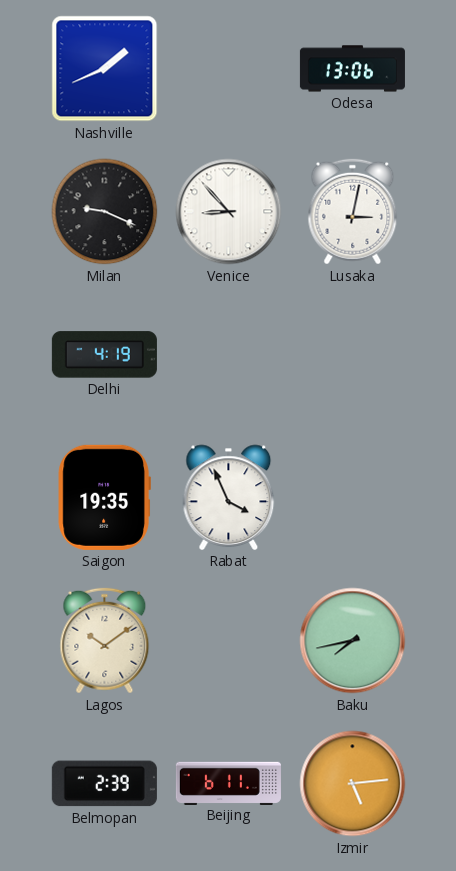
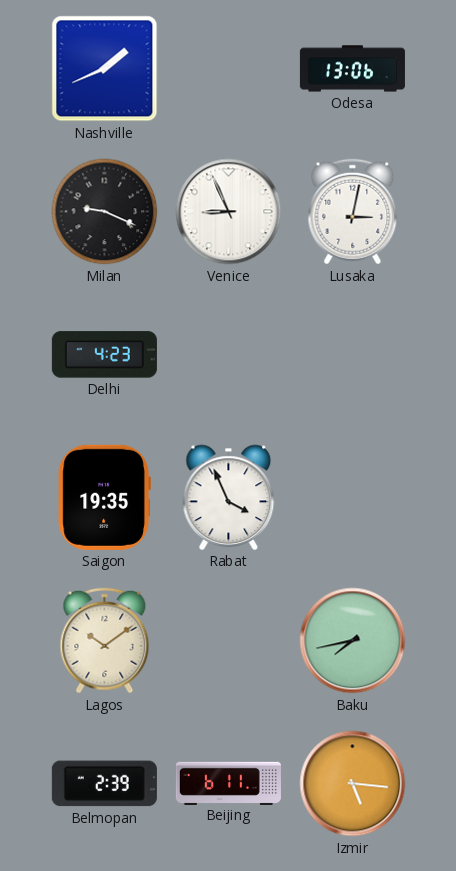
Venice: 8:53 -> 8:56
Delhi: 4:19 -> 4:23
Izmir: 5:14 -> 5:16
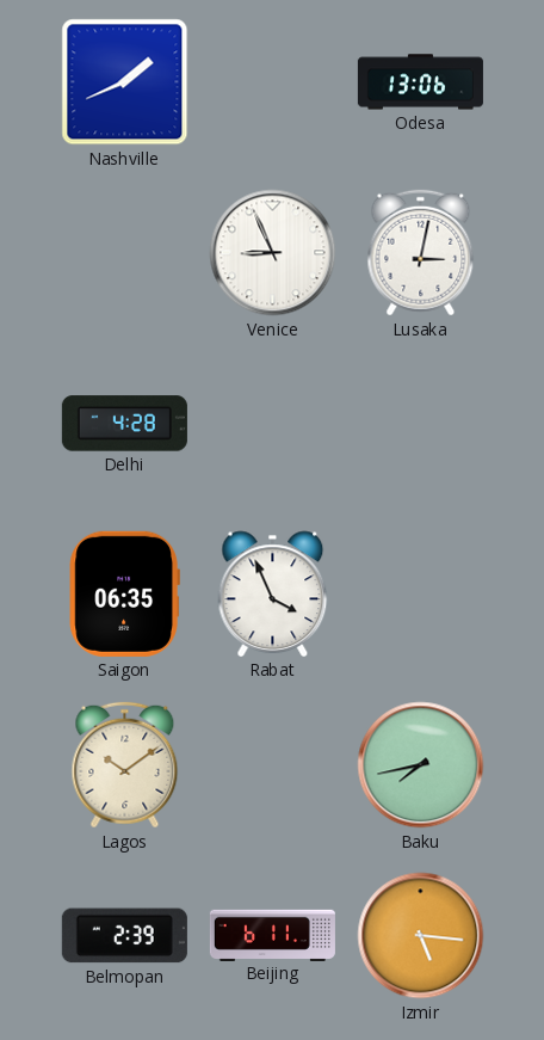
Milan: 9:19 -> none
Delhi: 4:23 -> 4:28
Saigon: 19:35 -> 06:35
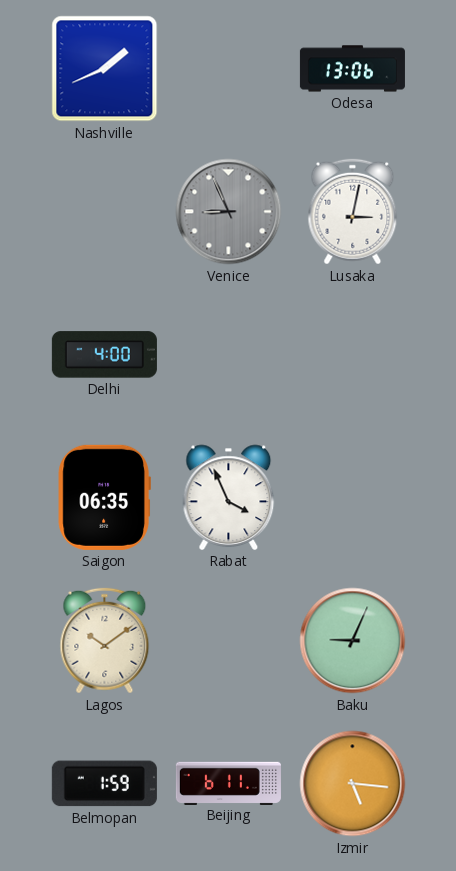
Venice dial: white -> grey
Delhi: 4:28 -> 4:00
Baku: 7:43 -> 9:04
Belmopan: 2:39 -> 1:59
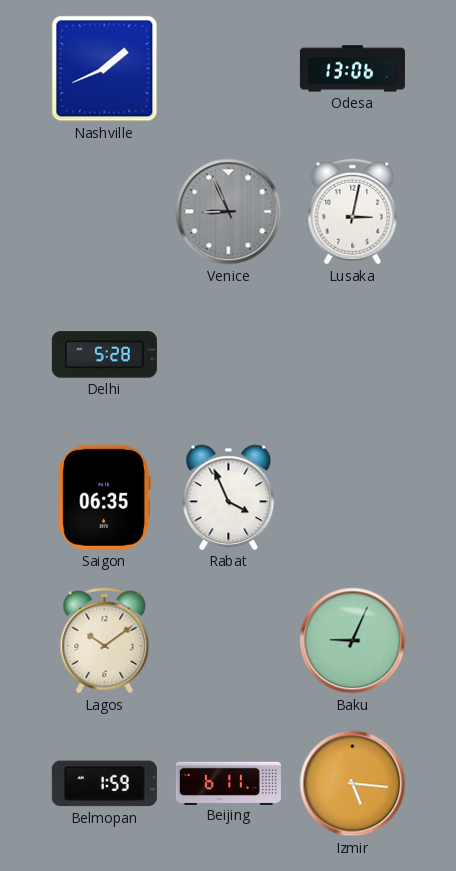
Delhi: 4:00 -> 5:28
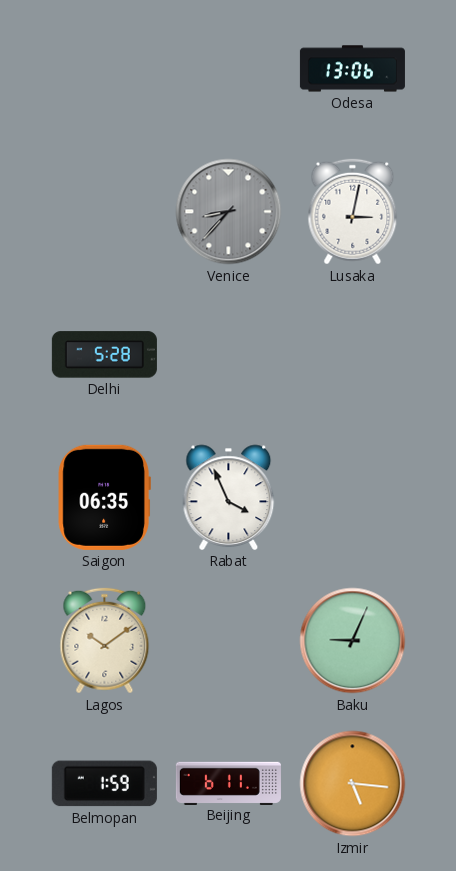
Nashville: 1:41 -> none
Venice: 8:56 -> 8:37
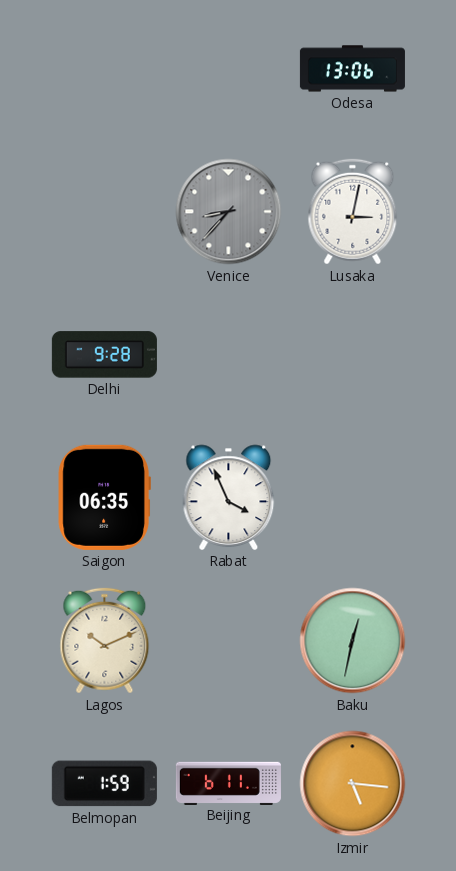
Delhi: 5:28 -> 9:28
Lagos: 10:09 -> 10:11
Baku: 9:04 -> 12:32
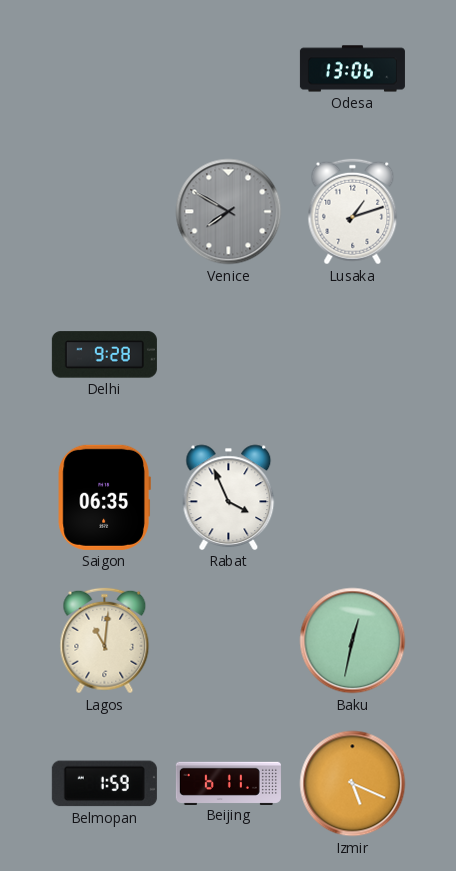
Venice: 8:37 -> 7:50
Lusaka: 3:02 -> 1:12
Lagos: 10:11 -> 11:01
Izmir: 5:16 -> 5:19
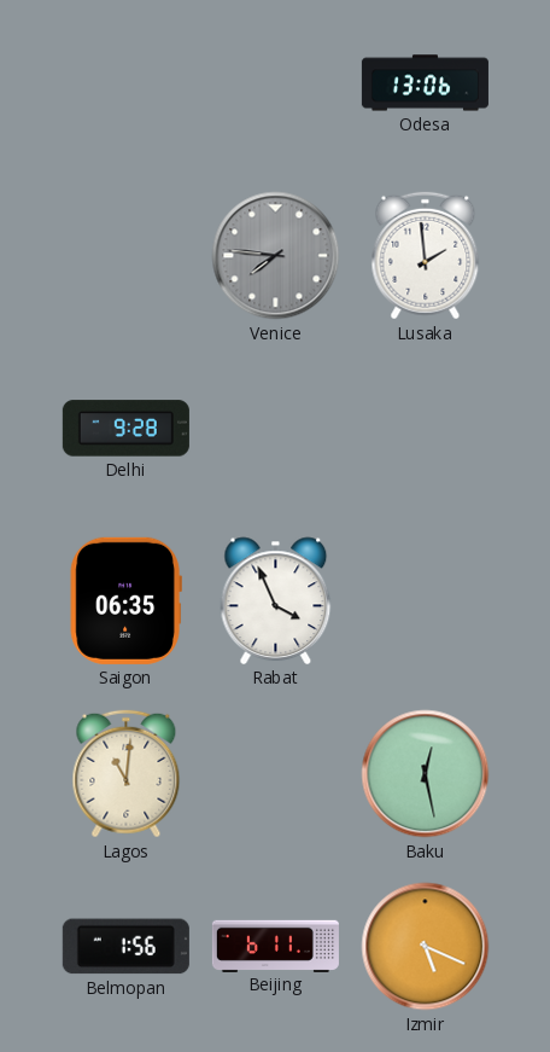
Venice: 7:50 -> 7:46
Lusaka: 1:12 -> 1:59
Baku: 12:32 -> 12:28
Belmopan: 1:59 -> 1:56
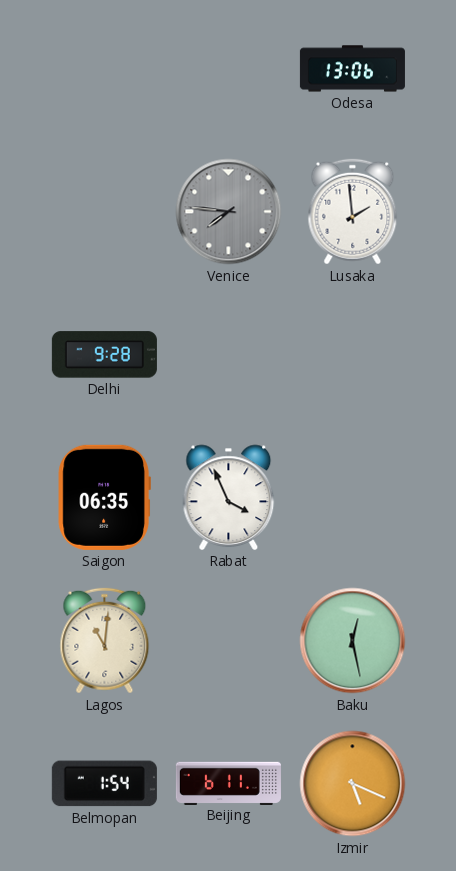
Belmopan: 1:56 -> 1:54
